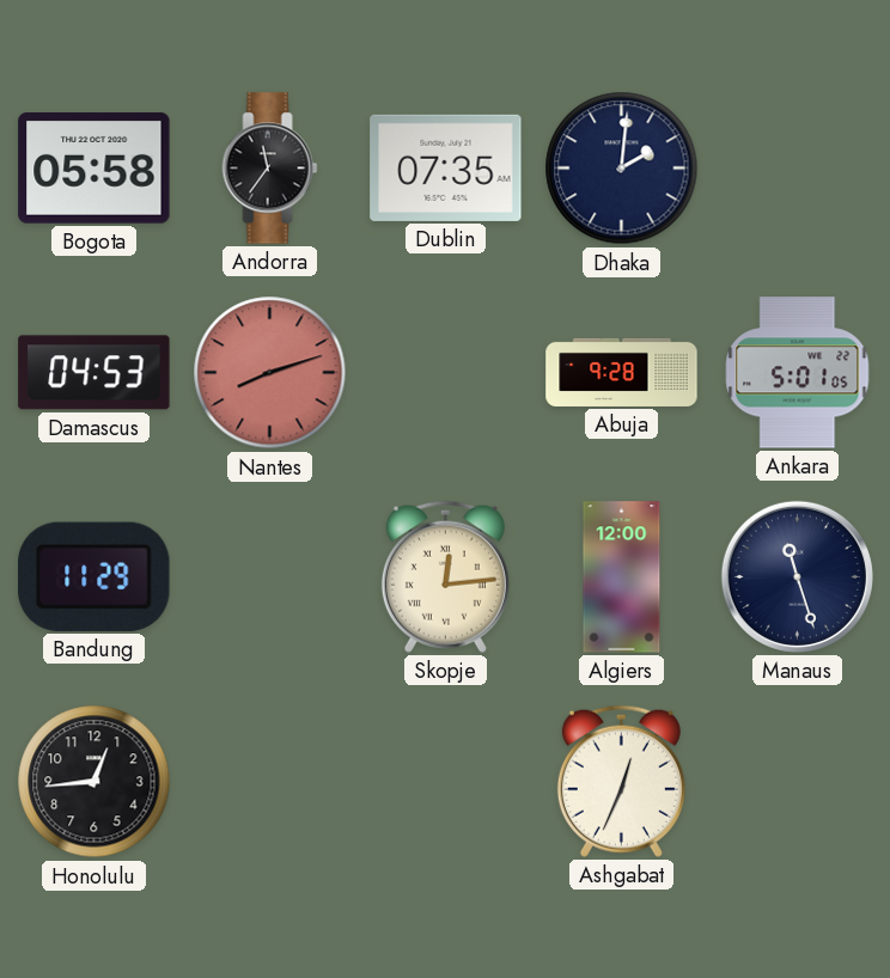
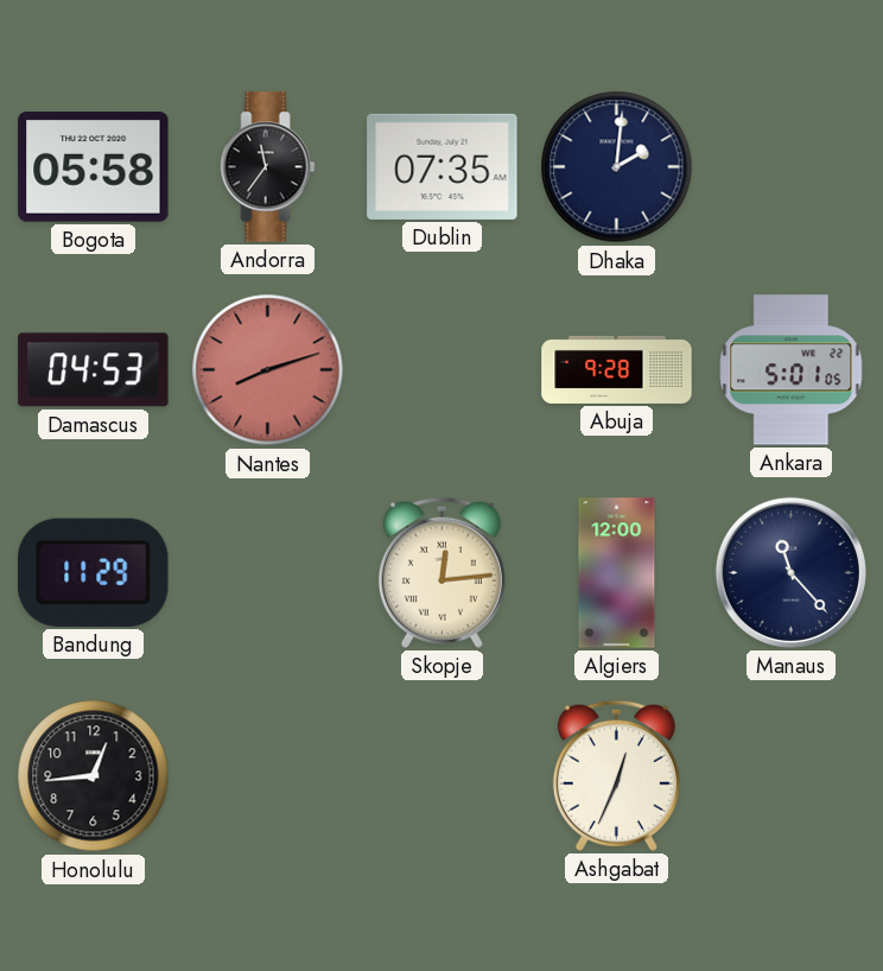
Manaus: 11:27 -> 11:23
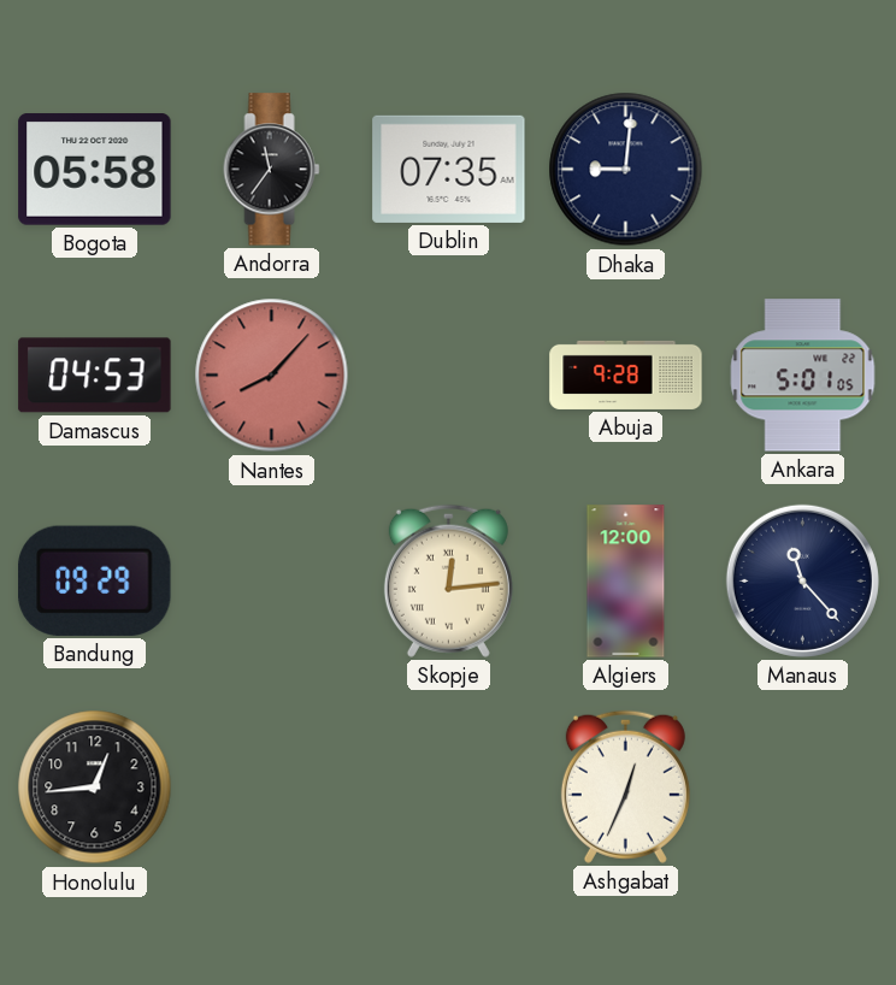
Dhaka: 2:01 -> 9:01
Nantes: 8:12 -> 8:07
Bandung: 11:29 -> 09:29
